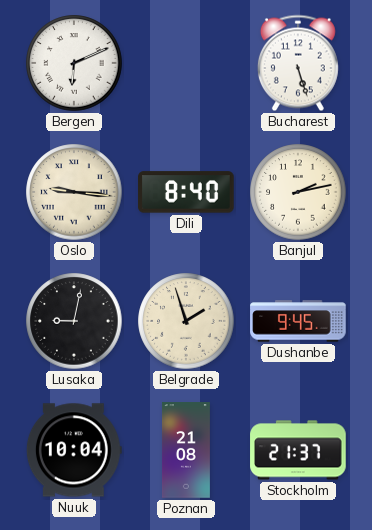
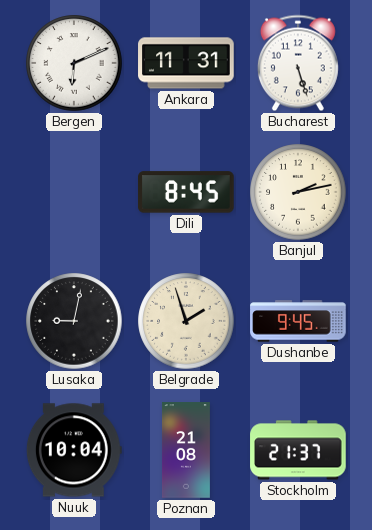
Ankara: none -> 11:31
Oslo: 9:16 -> none
Dili: 8:40 -> 8:45
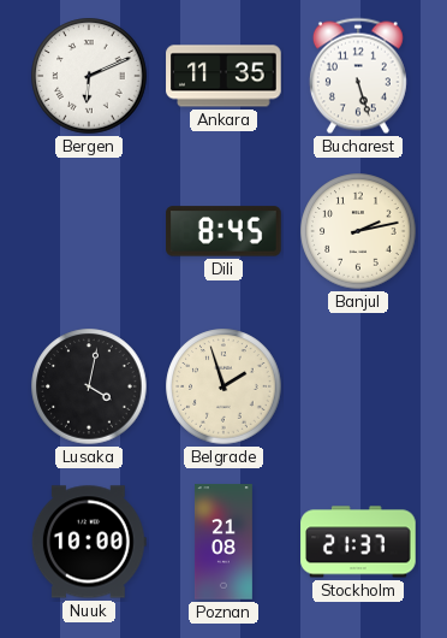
Ankara: 11:31 -> 11:35
Lusaka: 9:02 -> 4:02
Dushanbe: 9:45 -> none
Nuuk: 10:04 -> 10:00
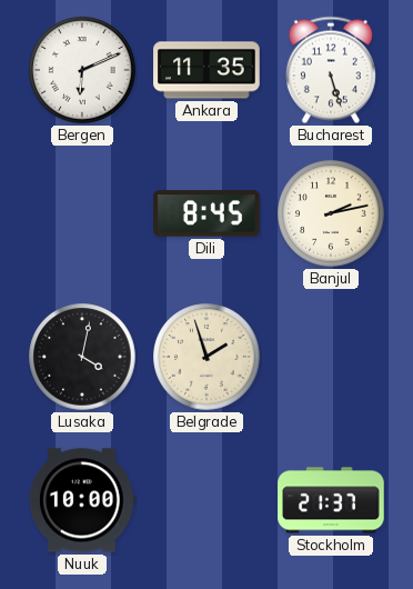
Poznan: 21:08 -> none
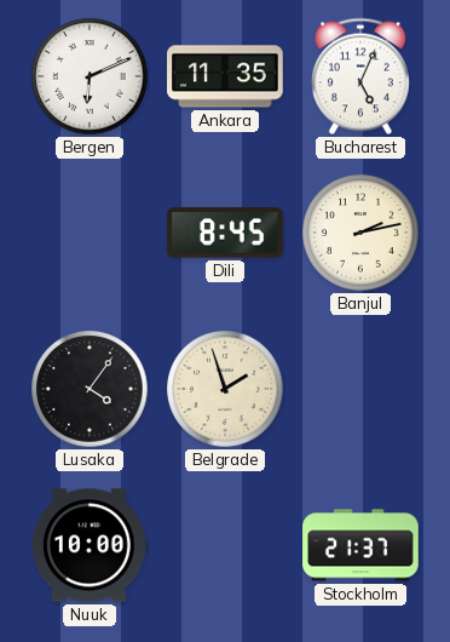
Bucharest: 5:27 -> 5:04
Lusaka: 4:02 -> 4:06
